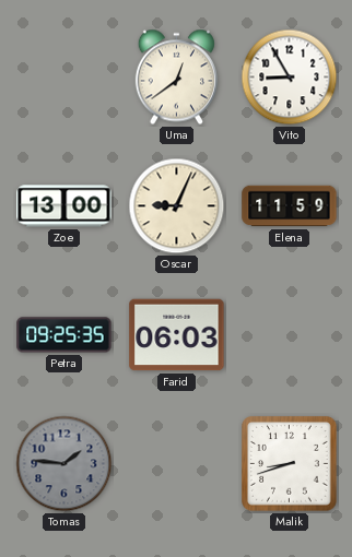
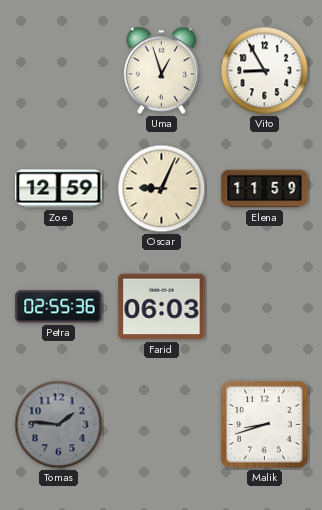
Uma: 12:39 -> 12:57
Zoe: 13:00 -> 12:59
Petra: 09:25 -> 02:55
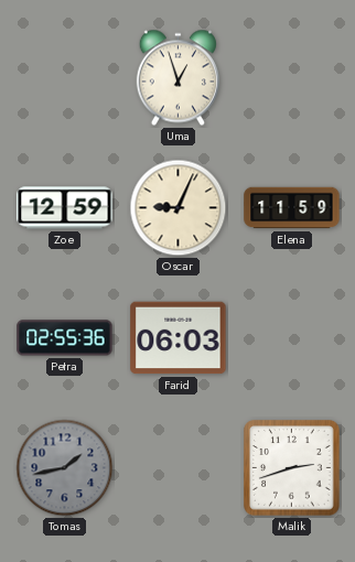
Vito: 8:55 -> none
Tomas: 1:46 -> 1:43
Malik: 8:42 -> 2:42
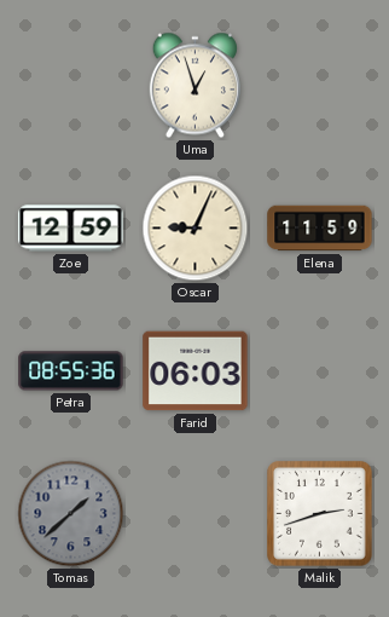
Petra: 02:55 -> 08:55
Tomas: 1:43 -> 1:38
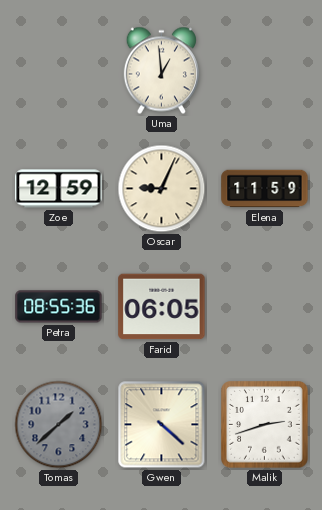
Uma: 12:57 -> 12:59
Farid: 06:03 -> 06:05
Gwen: none -> 4:22
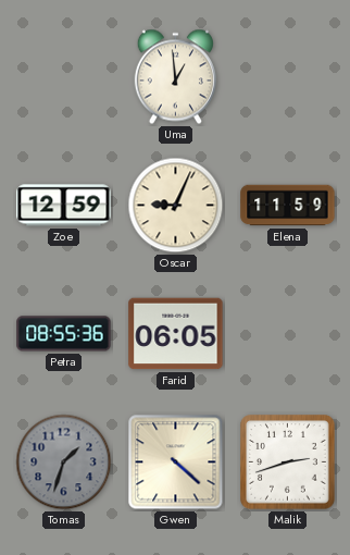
Tomas: 1:38 -> 1:33
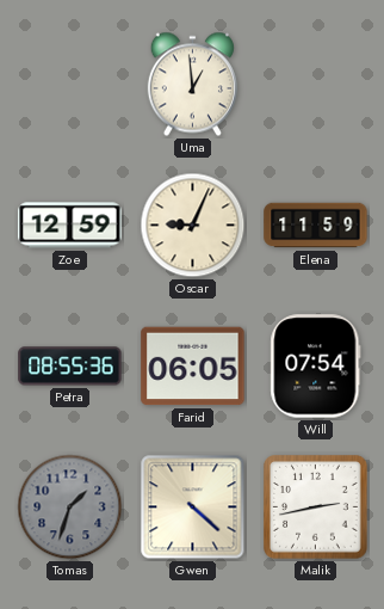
Will: none -> 07:54
Malik: 2:42 -> 2:43
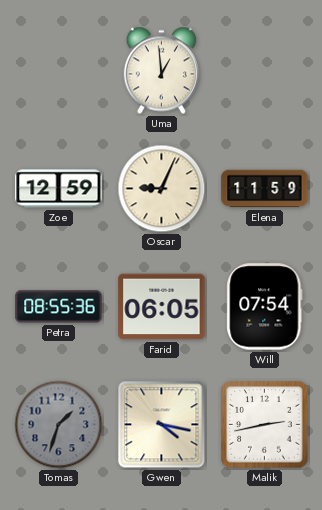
Gwen: 4:22 -> 4:17
